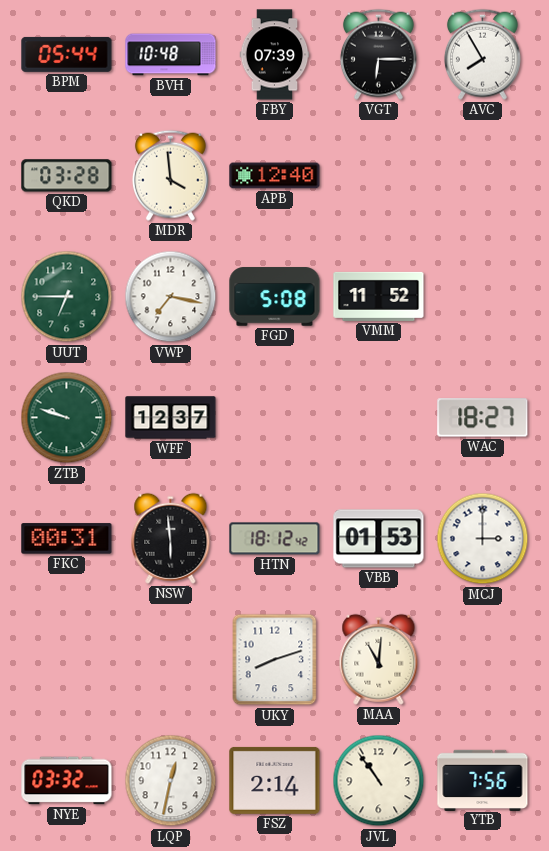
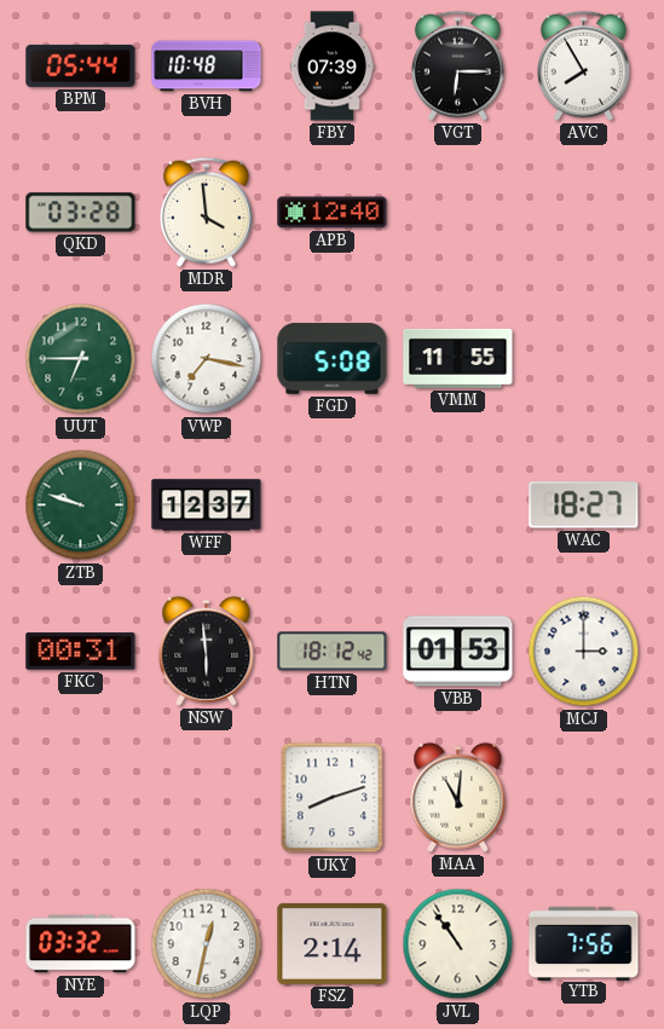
VMM: 11:52 -> 11:55
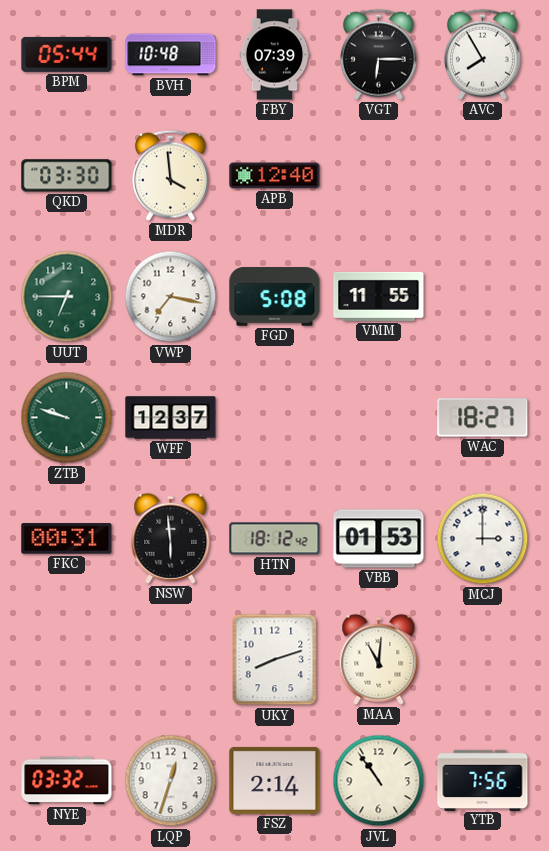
QKD: 03:28 -> 03:30
LQP: 12:32 -> 12:33
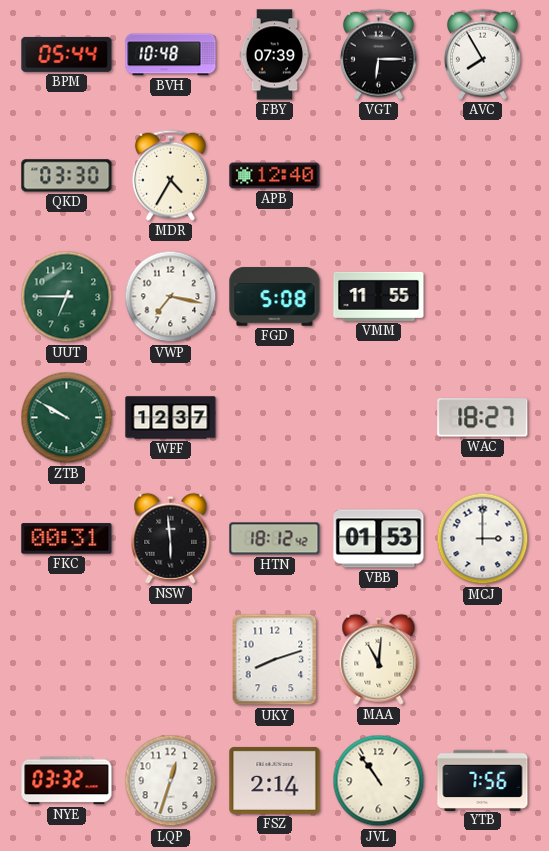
MDR: 3:59 -> 4:35
ZTB: 9:48 -> 9:50
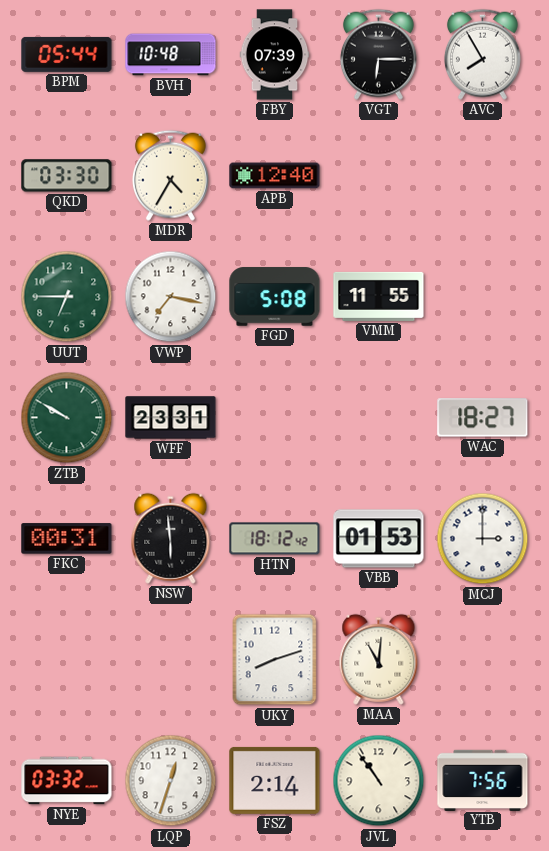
WFF: 12:37 -> 23:31
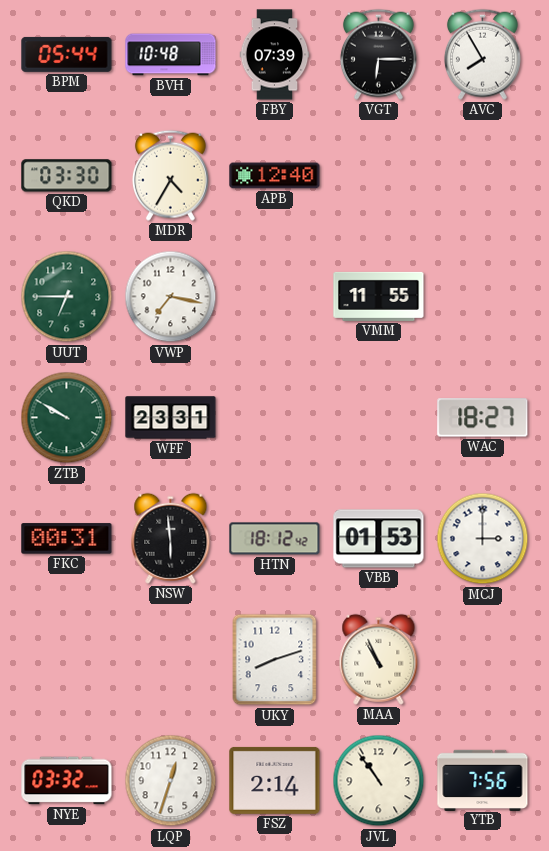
FGD: 5:08 -> none
MAA: 11:01 -> 10:56
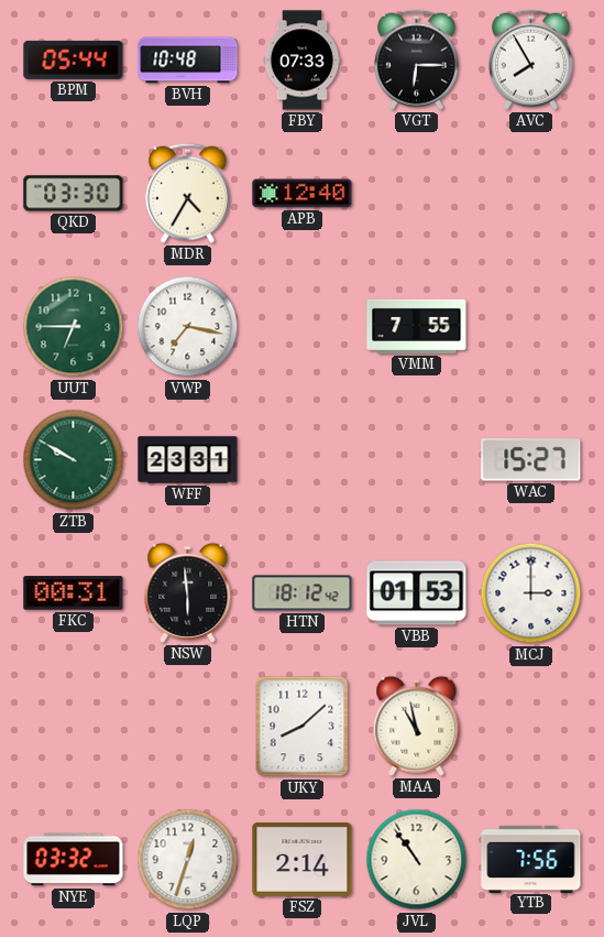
FBY: 07:39 -> 07:33
VMM: 11:55 -> 7:55
WAC: 18:27 -> 15:27
UKY: 8:12 -> 8:08
MAA: 10:56 -> 10:58
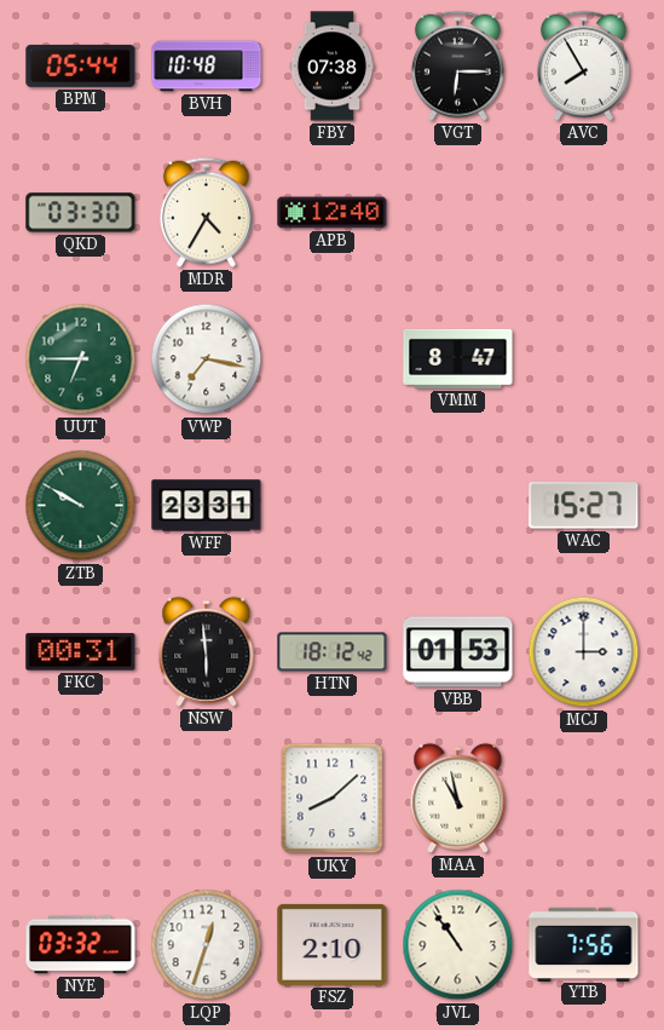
FBY: 07:33 -> 07:38
VMM: 7:55 -> 8:47
FSZ: 2:14 -> 2:10
